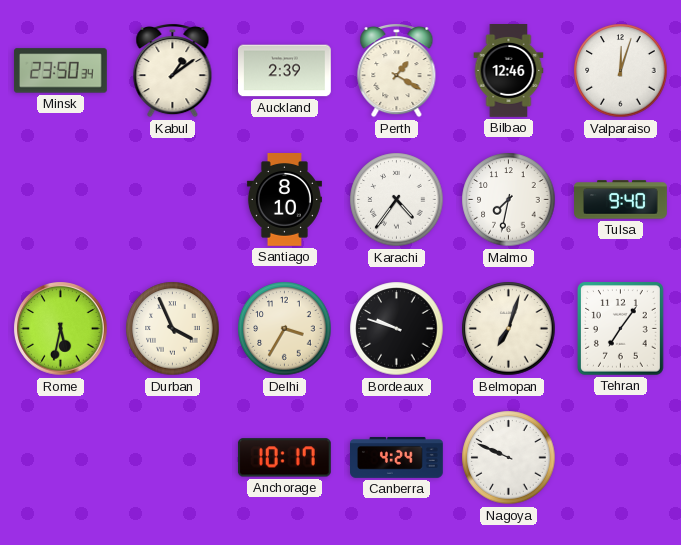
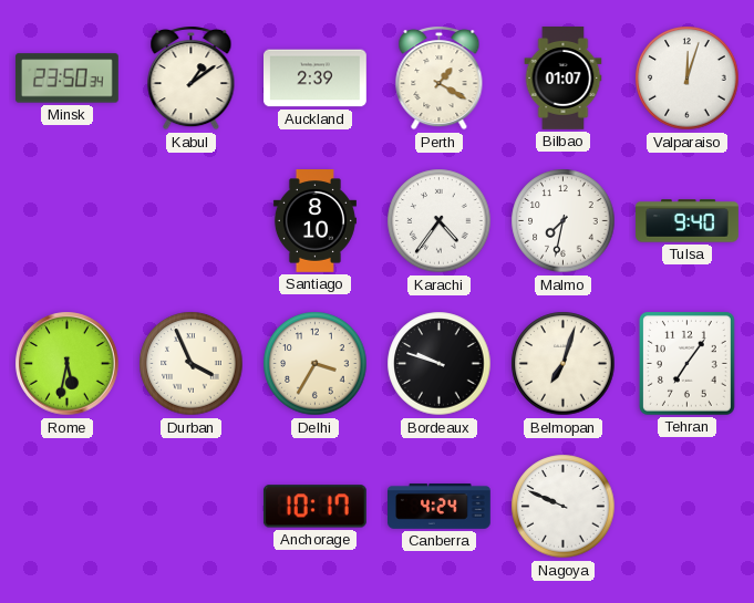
Bilbao: 12:46 -> 01:07
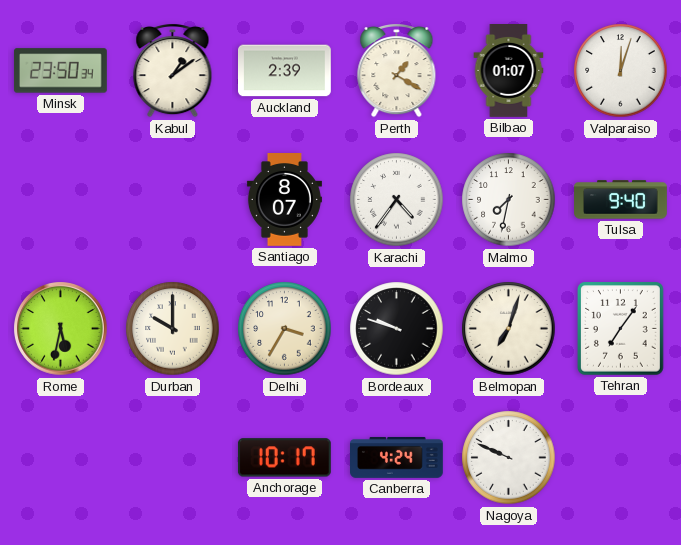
Santiago: 8:10 -> 8:07
Durban: 3:56 -> 10:00
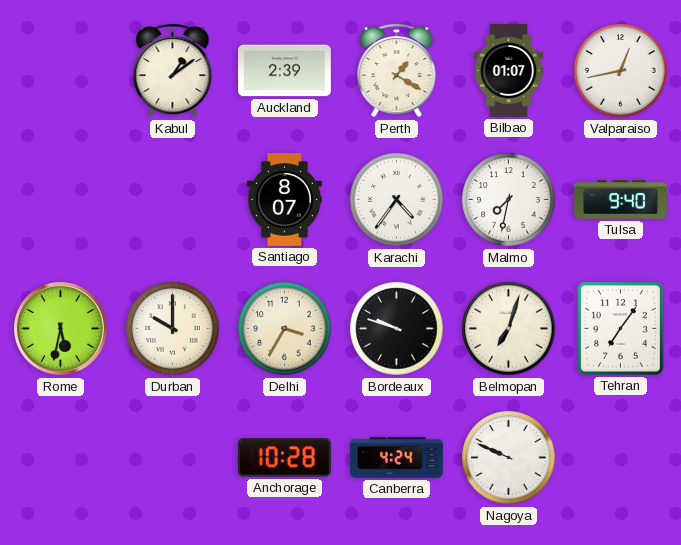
Minsk: 23:50 -> none
Valparaiso: 12:03 -> 12:43
Anchorage: 10:17 -> 10:28
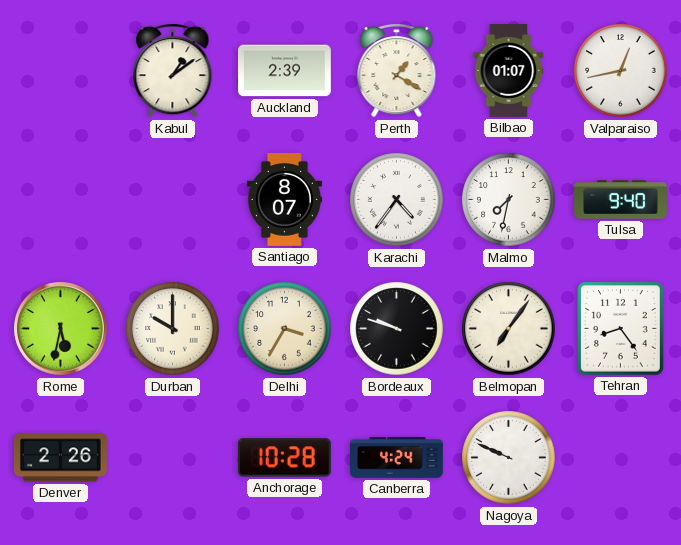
Belmopan: 7:03 -> 7:06
Tehran: 7:06 -> 8:24
Denver: none -> 2:26
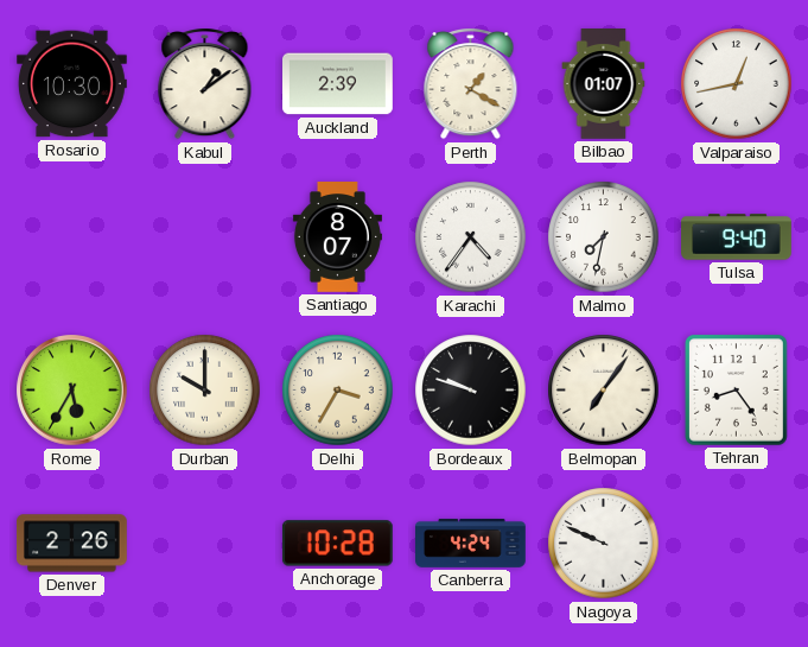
Rosario: none -> 10:30
Rome: 5:32 -> 5:35
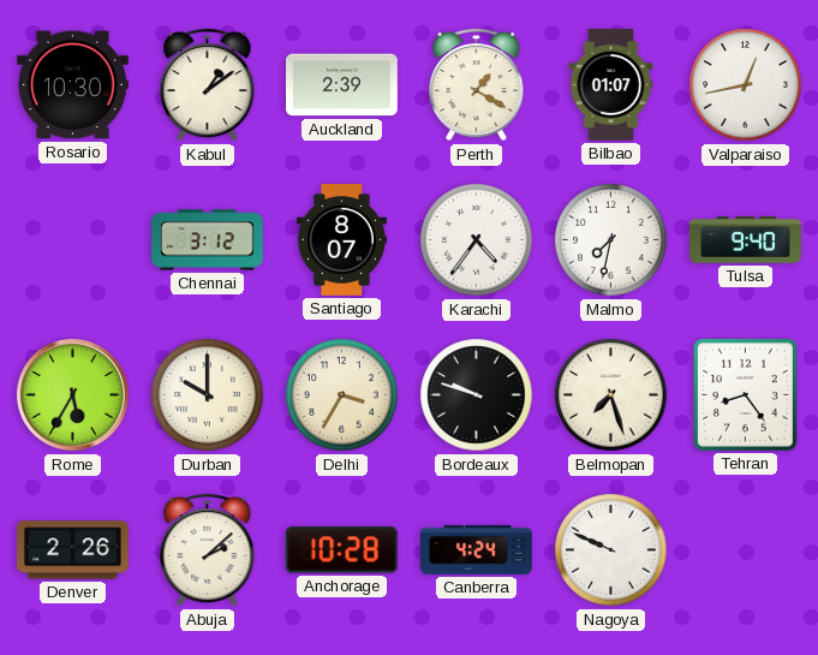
Chennai: none -> 3:12
Belmopan: 7:06 -> 7:27
Abuja: none -> 2:08
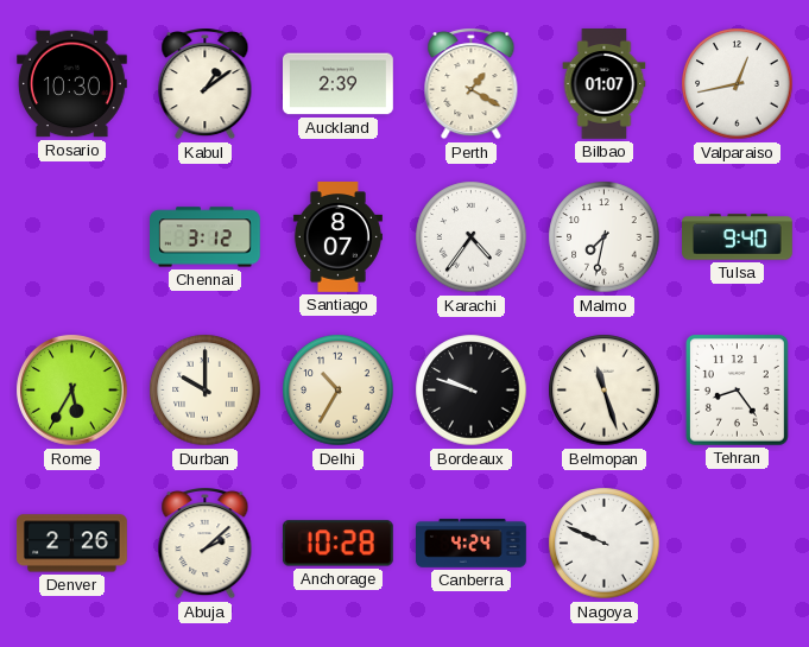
Delhi: 3:35 -> 10:35
Belmopan: 7:27 -> 11:27
